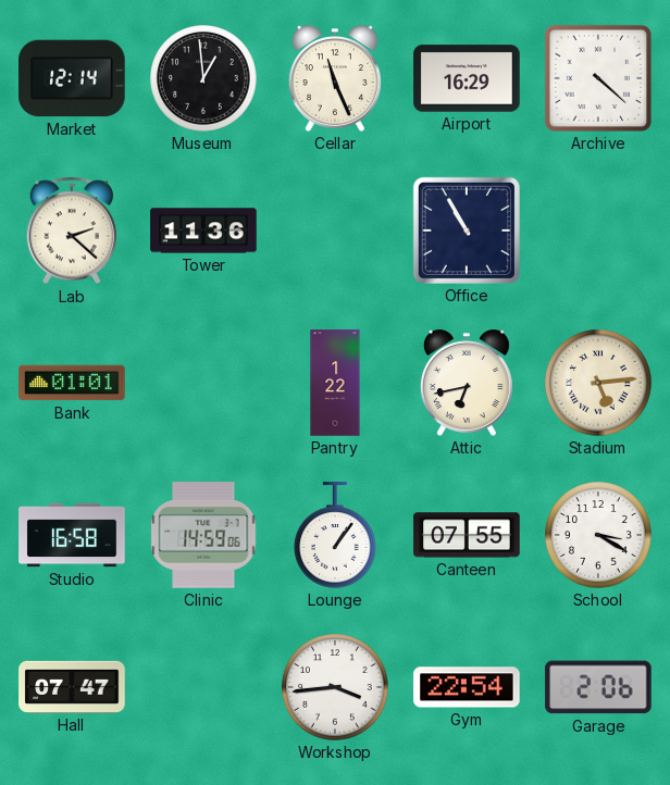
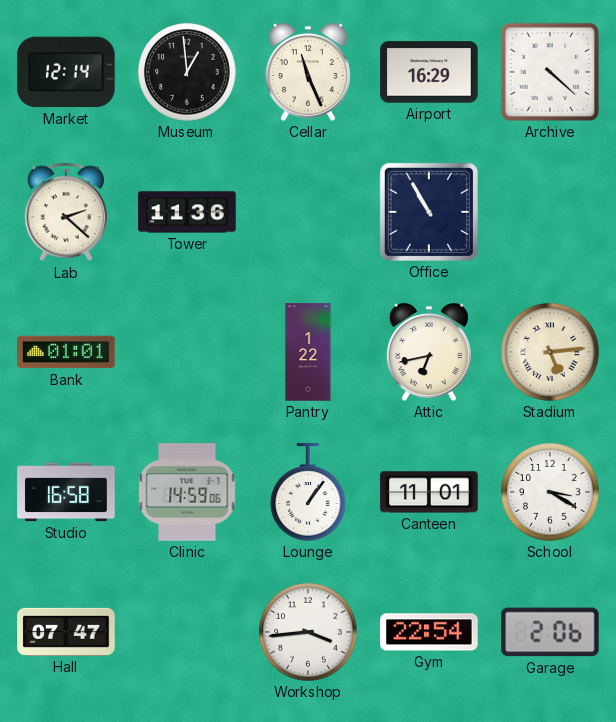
Canteen: 07:55 -> 11:01
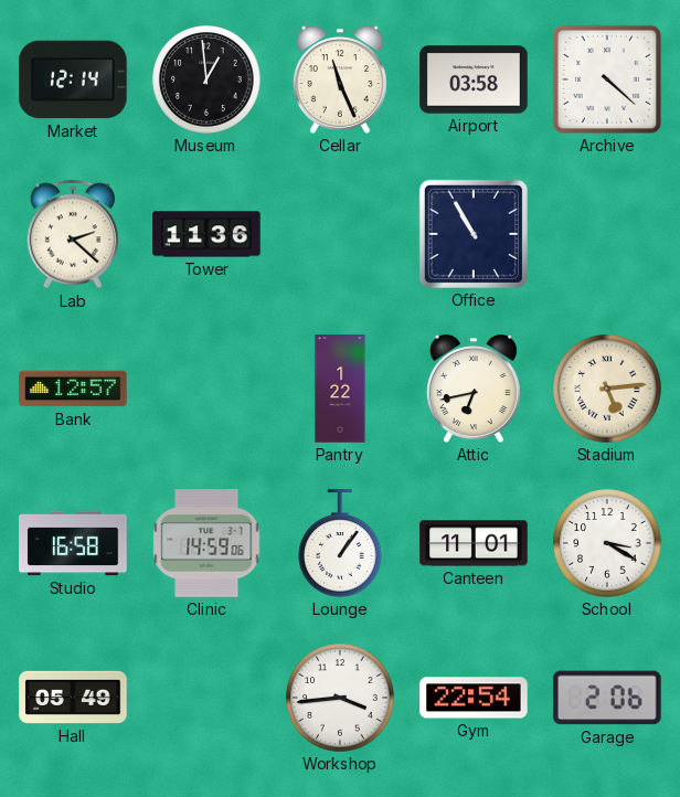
Airport: 16:29 -> 03:58
Bank: 01:01 -> 12:57
Hall: 07:47 -> 05:49
